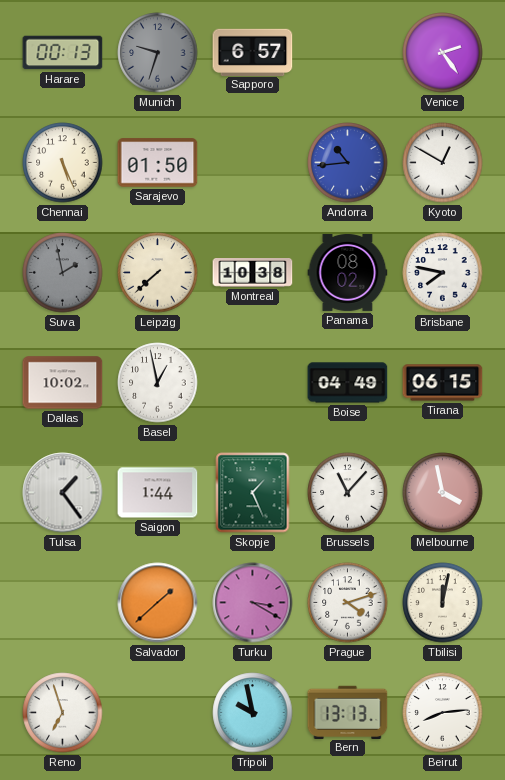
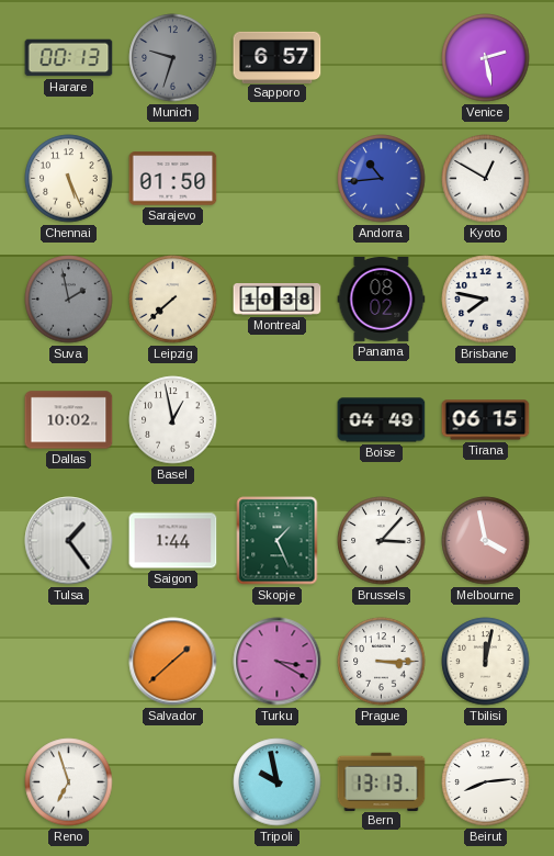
Venice: 2:24 -> 2:28
Brussels: 11:07 -> 3:07
Prague: 4:12 -> 3:15
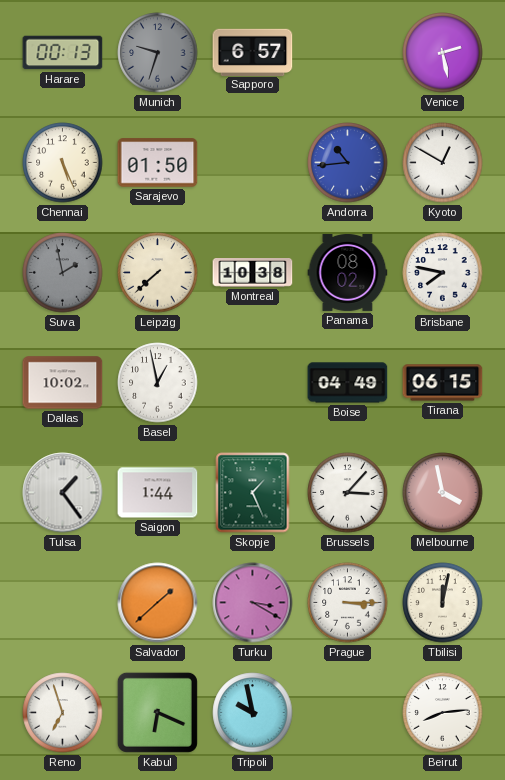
Kabul: none -> 6:19
Bern: 13:13 -> none
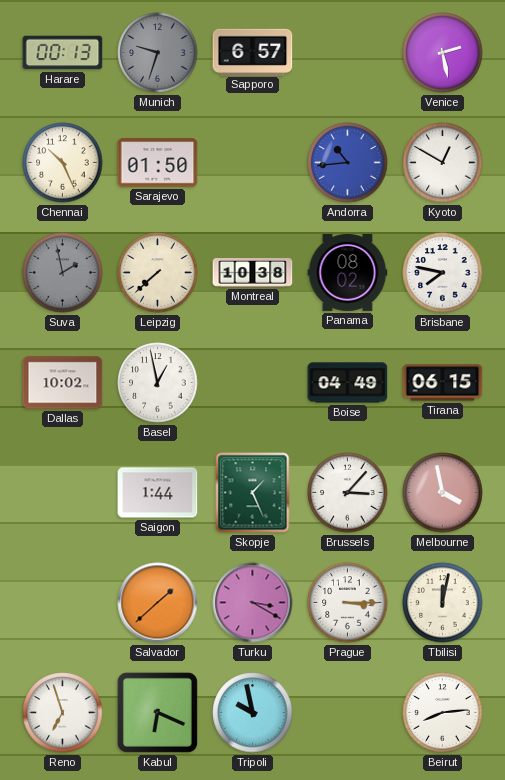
Chennai: 5:26 -> 10:26
Tulsa: 1:24 -> none
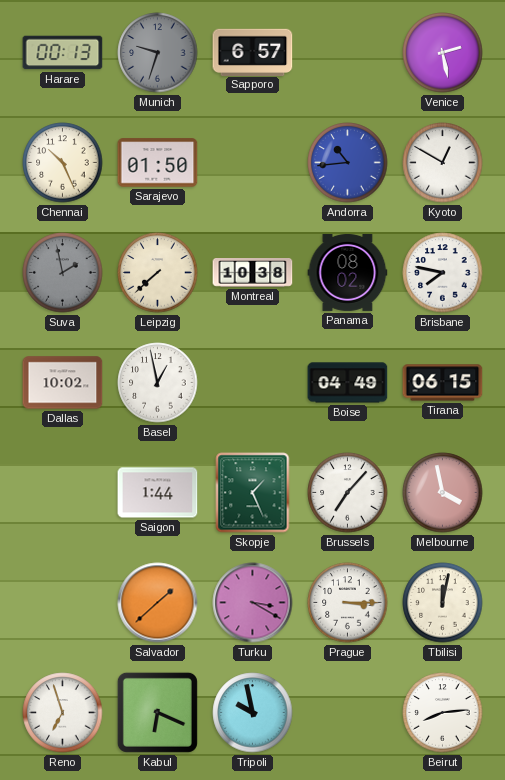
Brussels: 3:07 -> 7:07
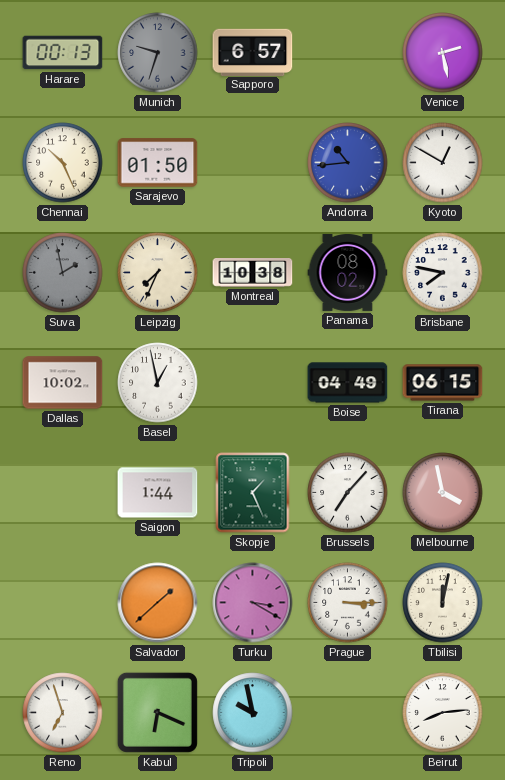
Leipzig: 7:38 -> 7:34
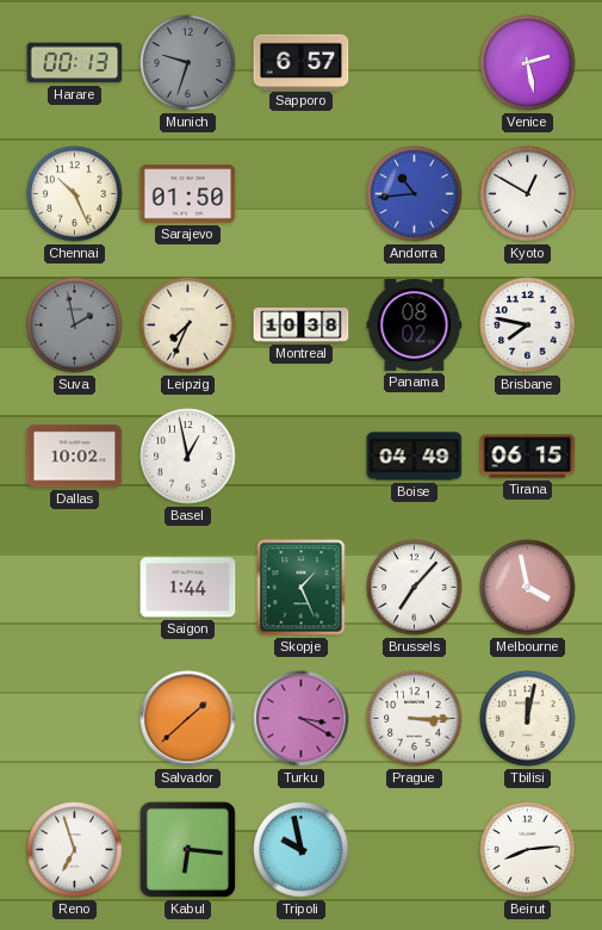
Kabul: 6:19 -> 6:16
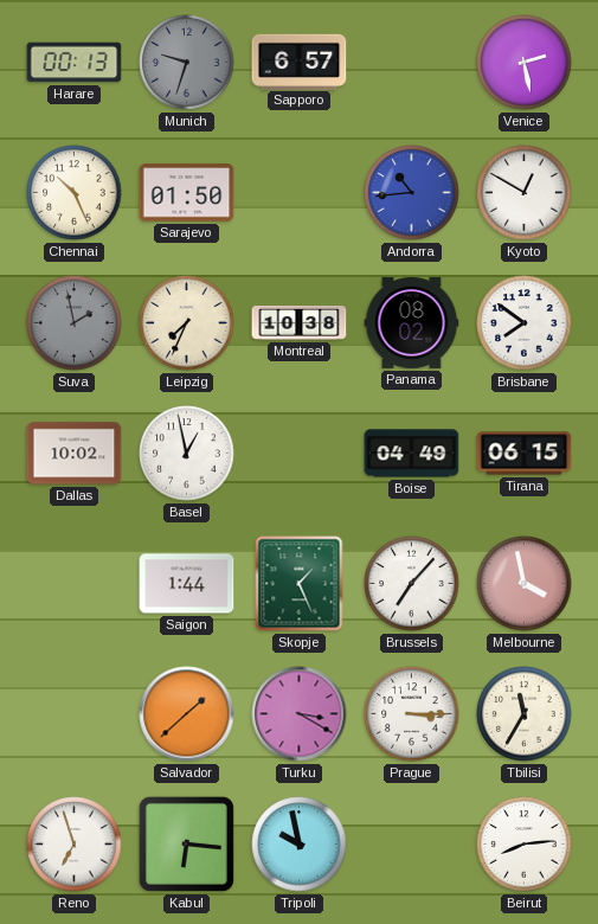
Brisbane: 7:47 -> 7:51
Tbilisi: 12:02 -> 11:35
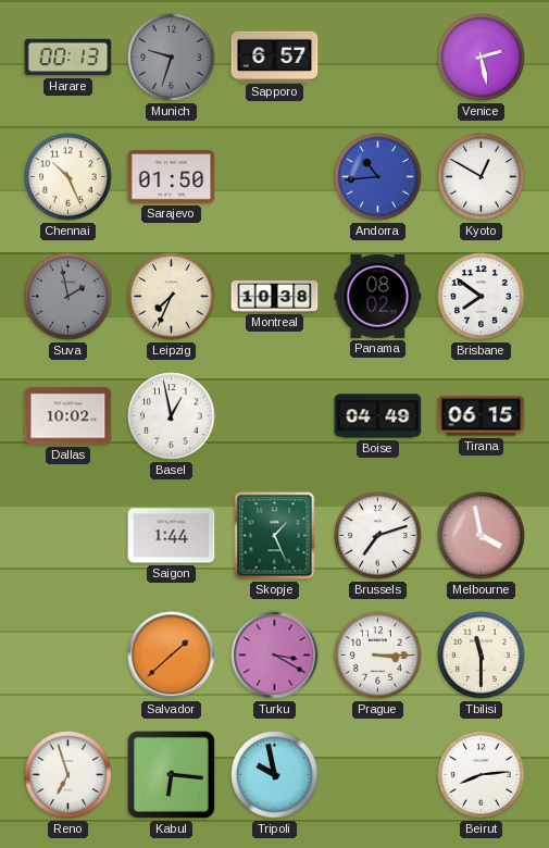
Brussels: 7:07 -> 7:12
Tbilisi: 11:35 -> 11:30
